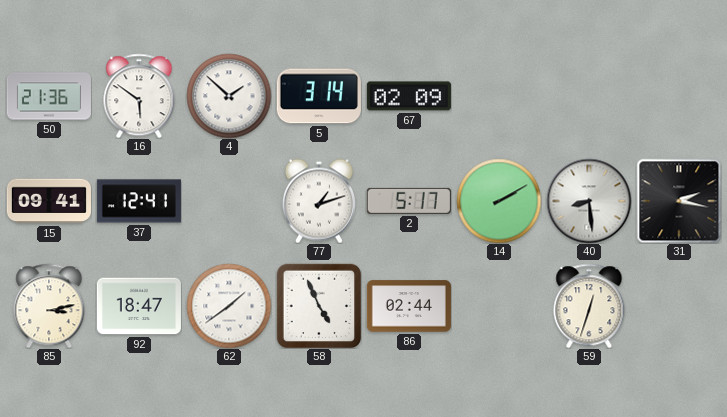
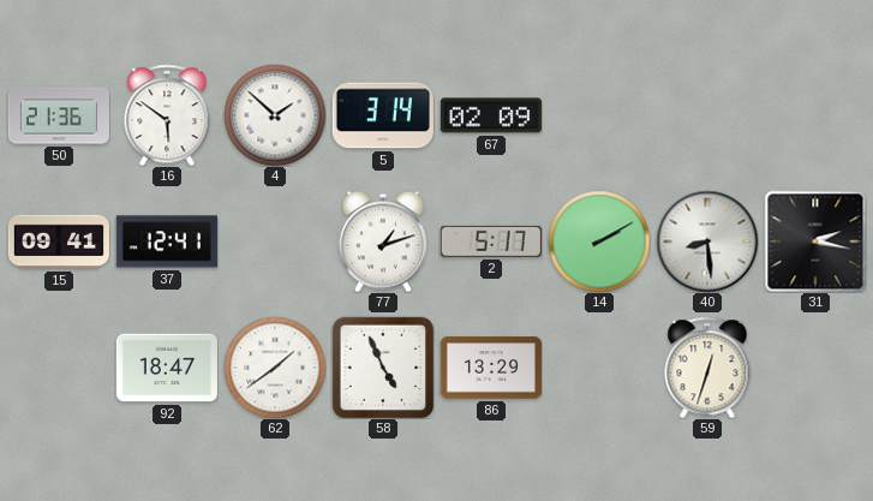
85: 3:13 -> none
86: 02:44 -> 13:29
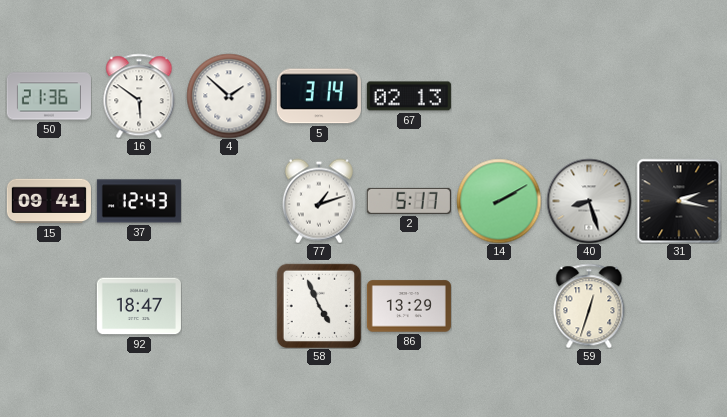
67: 02:09 -> 02:13
37: 12:41 -> 12:43
40: 8:29 -> 8:27
62: 1:39 -> none
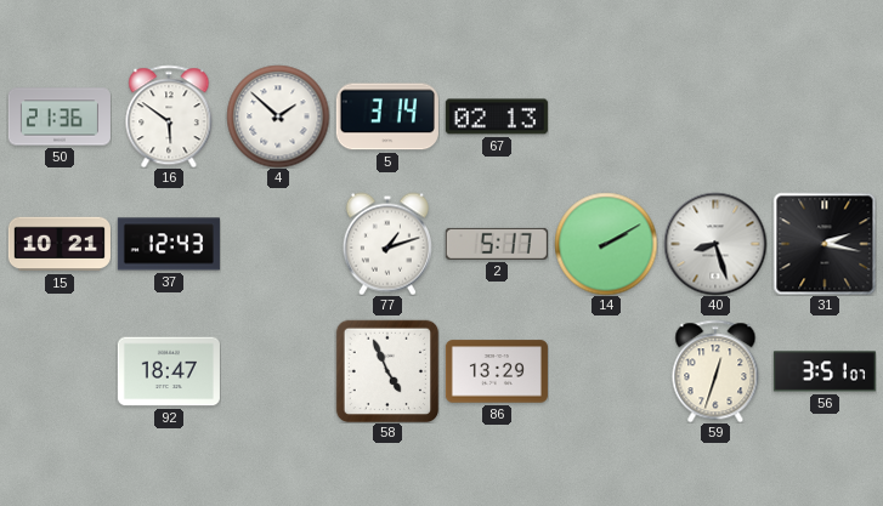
15: 09:41 -> 10:21
56: none -> 3:51
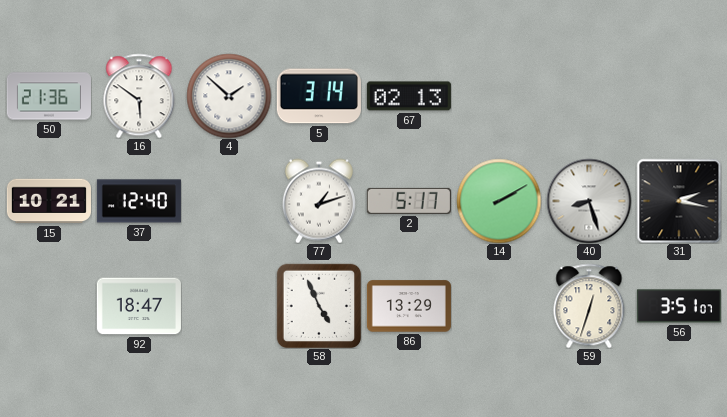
37: 12:43 -> 12:40
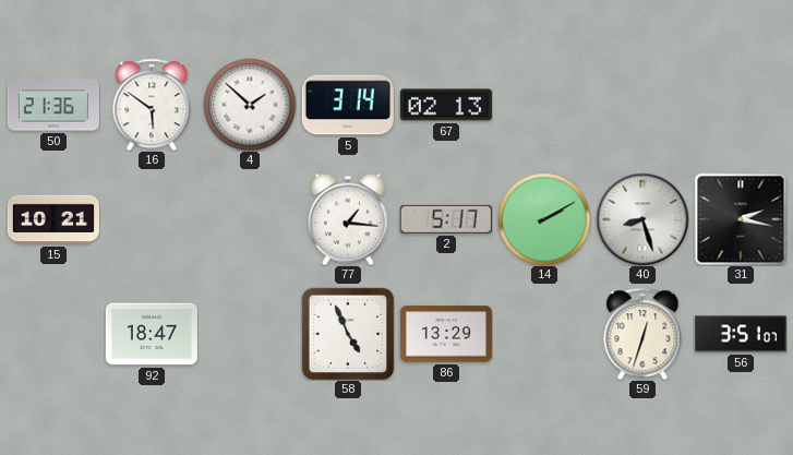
37: 12:40 -> none
77: 1:12 -> 1:16
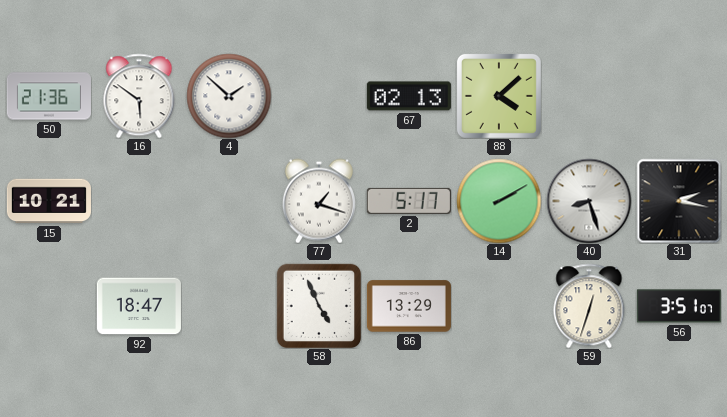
5: 3:14 -> none
88: none -> 4:08
77: 1:16 -> 1:18
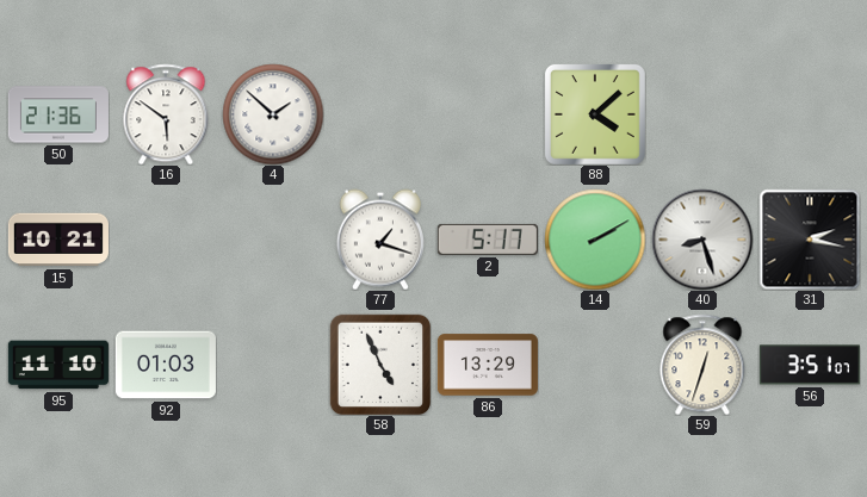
67: 02:13 -> none
95: none -> 11:10
92: 18:47 -> 01:03
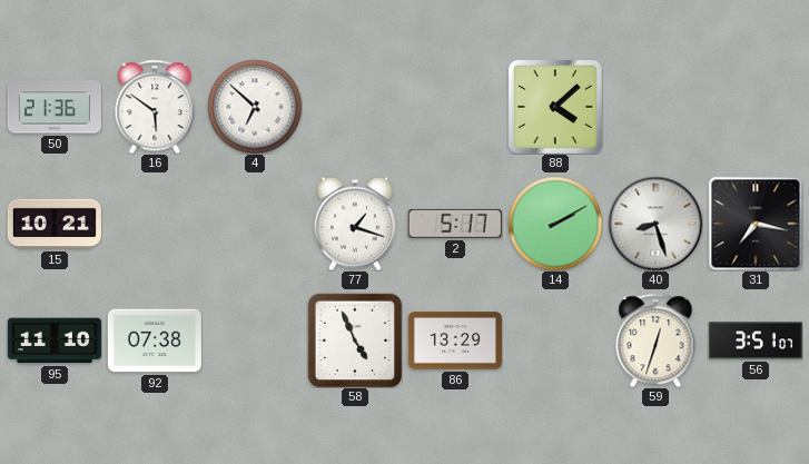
4: 1:52 -> 6:52
31: 2:17 -> 7:17
92: 01:03 -> 07:38
